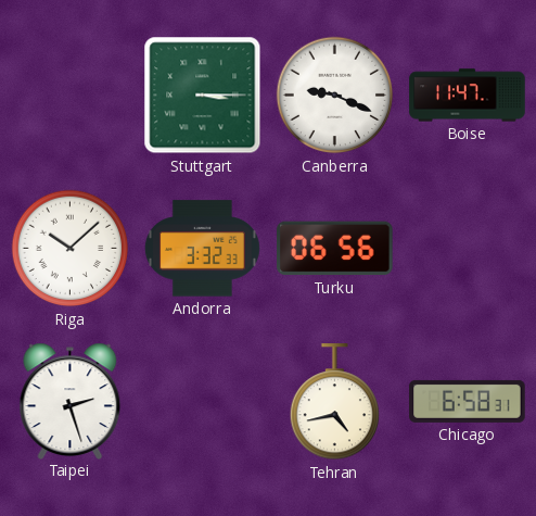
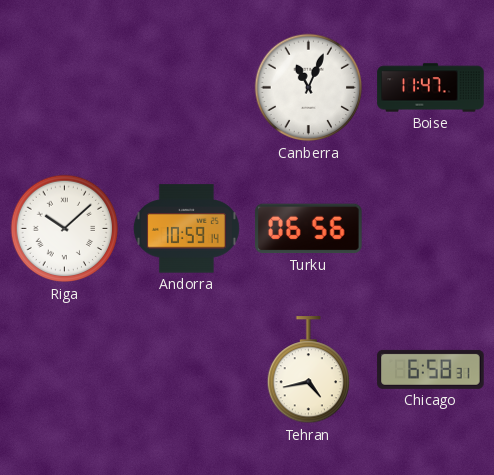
Stuttgart: 3:15 -> none
Canberra: 9:19 -> 11:04
Andorra: 3:32 -> 10:59
Taipei: 2:27 -> none
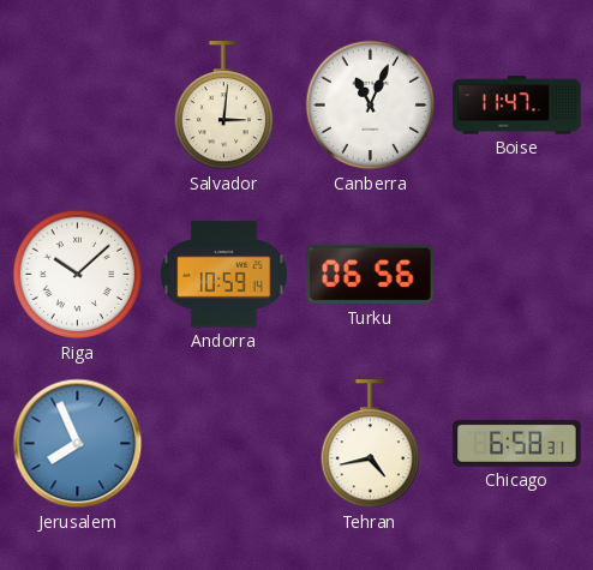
Salvador: none -> 3:01
Jerusalem: none -> 7:56
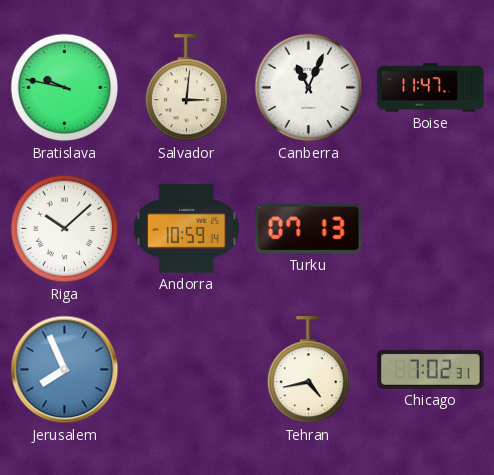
Bratislava: none -> 9:47
Turku: 06:56 -> 07:13
Chicago: 6:58 -> 7:02
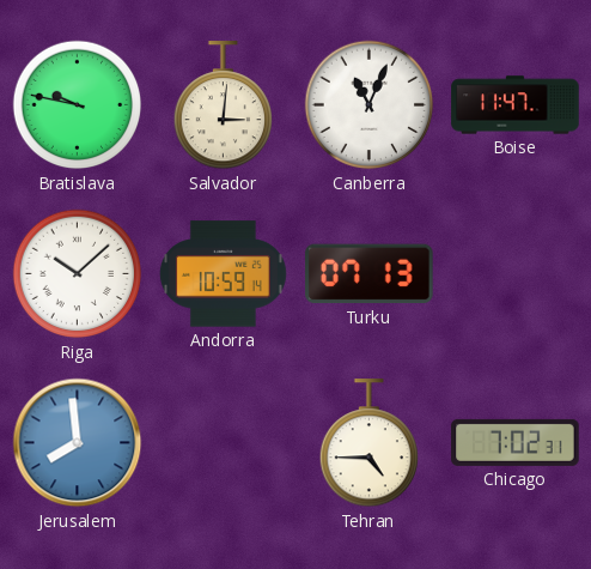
Jerusalem: 7:56 -> 7:59
Tehran: 4:43 -> 4:45
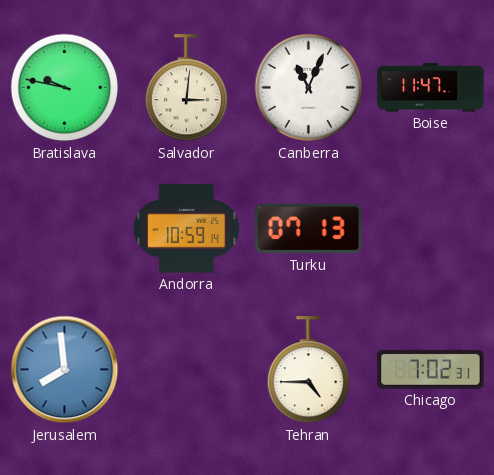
Riga: 10:08 -> none
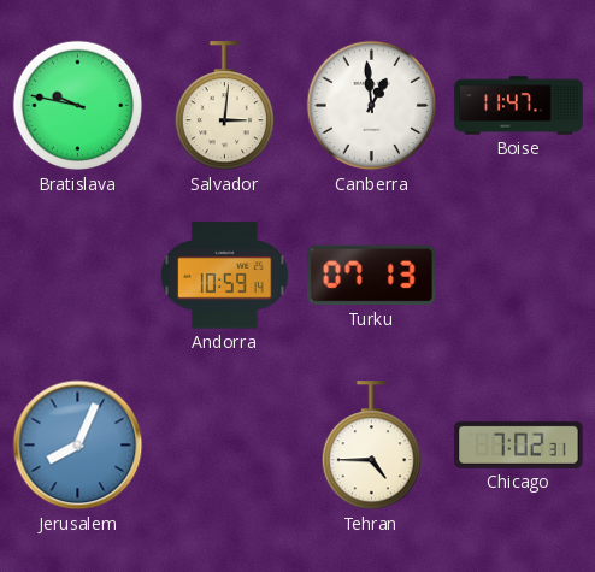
Canberra: 11:04 -> 12:59
Jerusalem: 7:59 -> 8:04
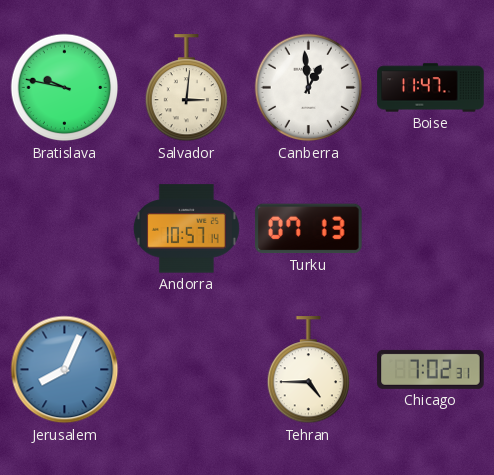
Andorra: 10:59 -> 10:57
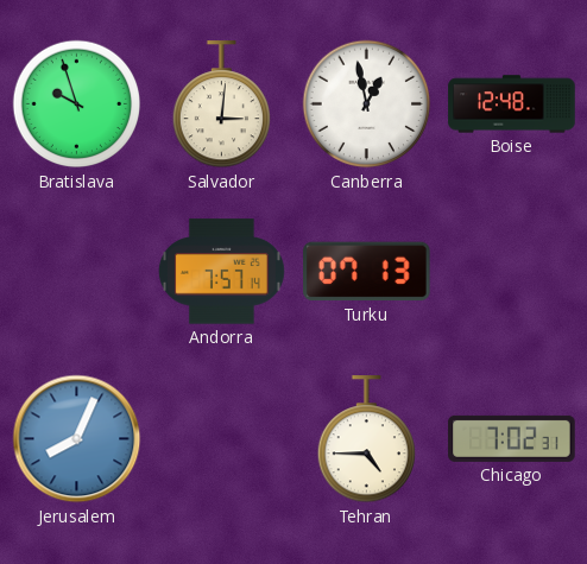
Bratislava: 9:47 -> 9:57
Canberra: 12:59 -> 12:58
Boise: 11:47 -> 12:48
Andorra: 10:57 -> 7:57
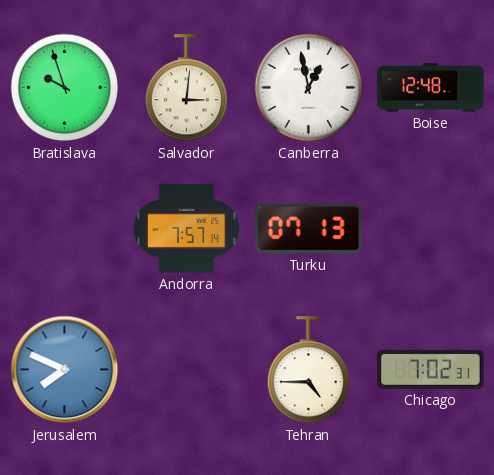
Jerusalem: 8:04 -> 7:49
